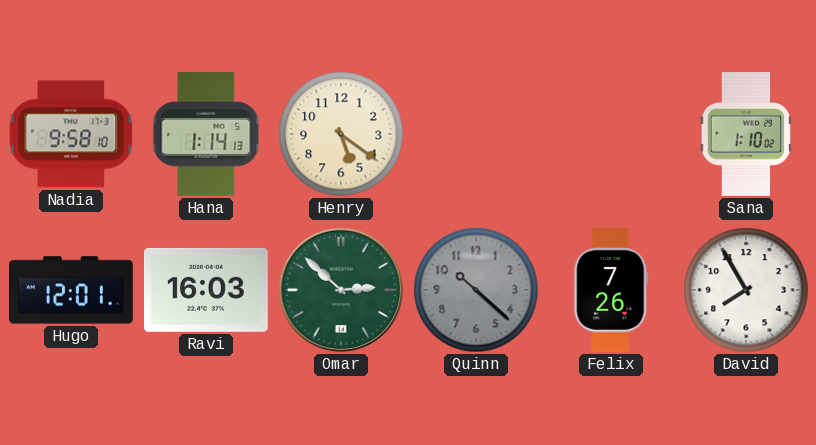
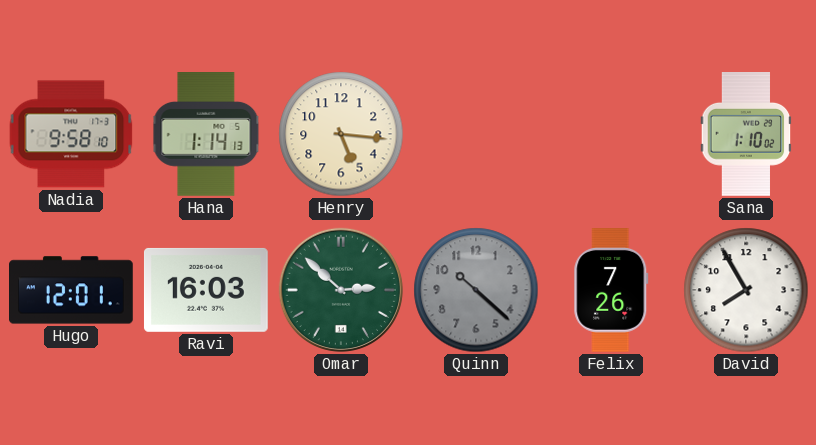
Henry: 5:21 -> 5:16
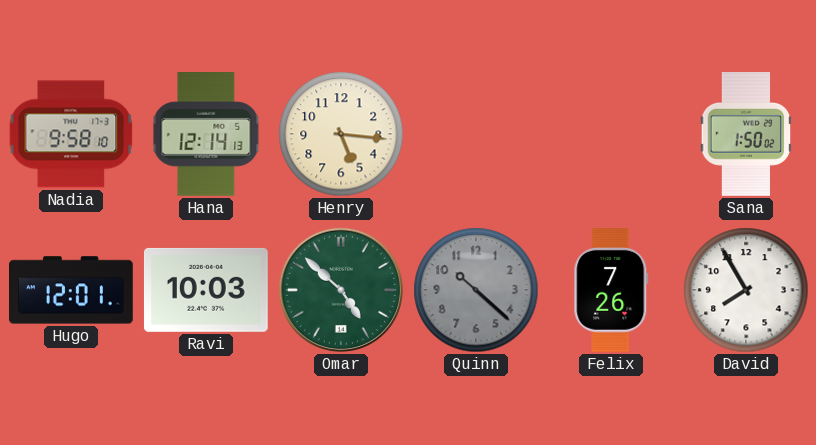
Hana: 1:14 -> 12:14
Sana: 1:10 -> 1:50
Ravi: 16:03 -> 10:03
Omar: 2:52 -> 4:52
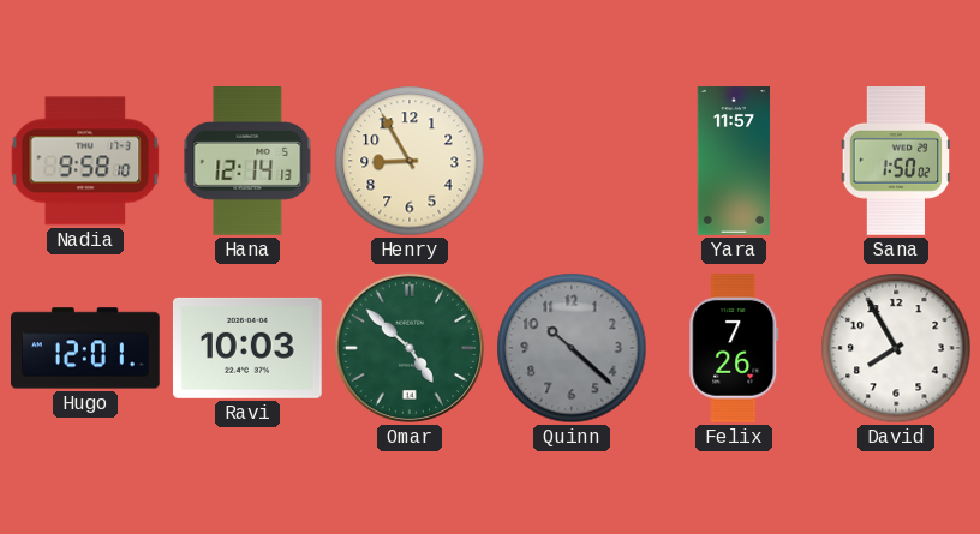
Henry: 5:16 -> 8:55
Yara: none -> 11:57
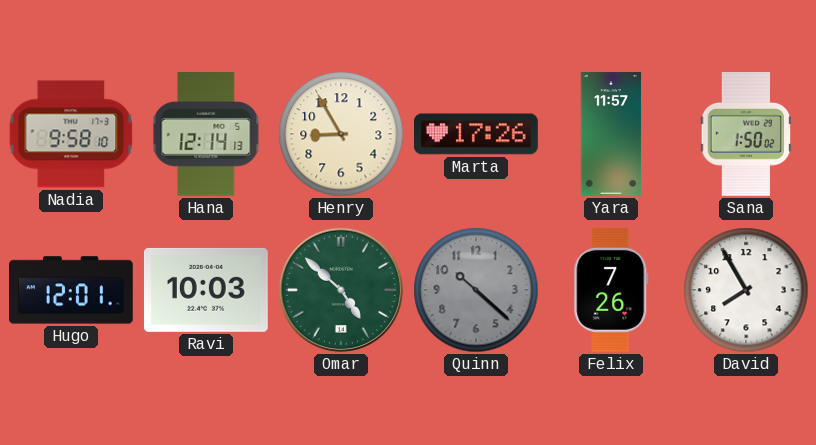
Marta: none -> 17:26
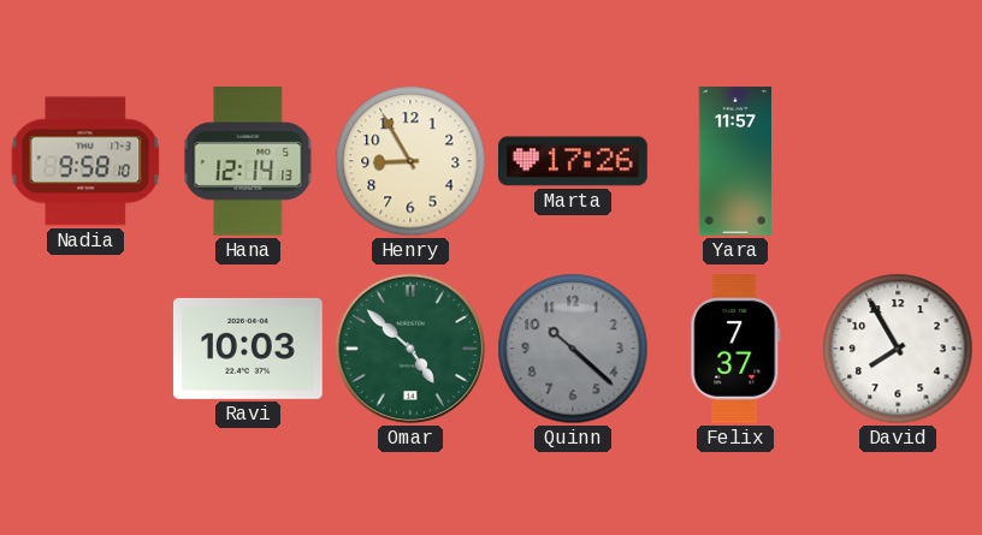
Sana: 1:50 -> none
Hugo: 12:01 -> none
Felix: 7:26 -> 7:37
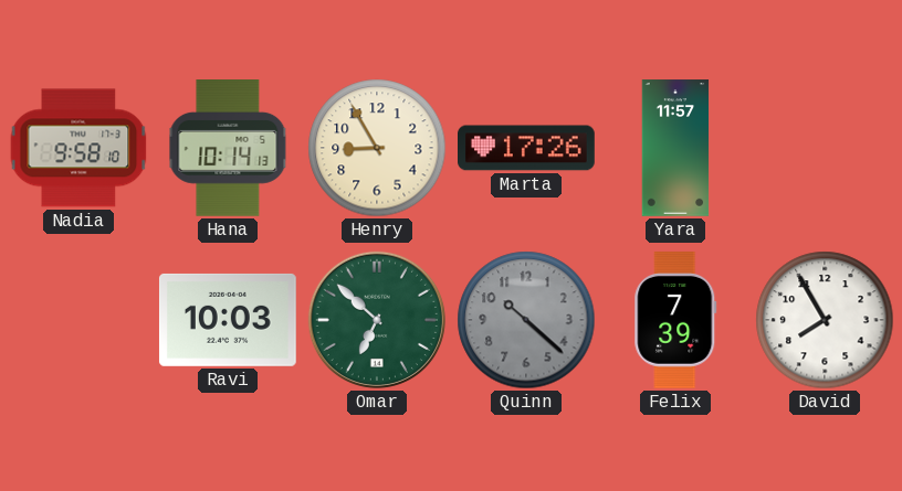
Hana: 12:14 -> 10:14
Omar: 4:52 -> 6:52
Felix: 7:37 -> 7:39
